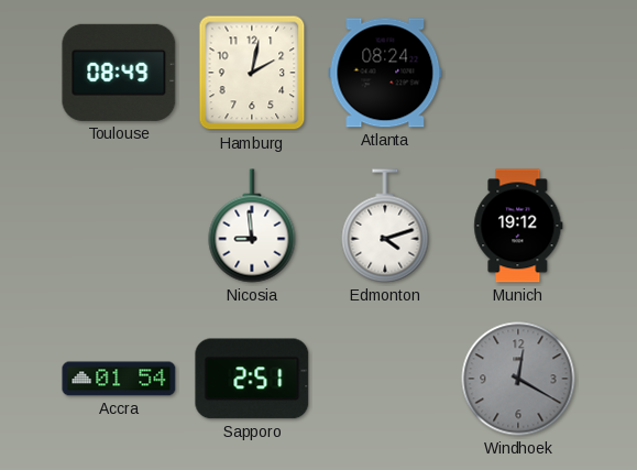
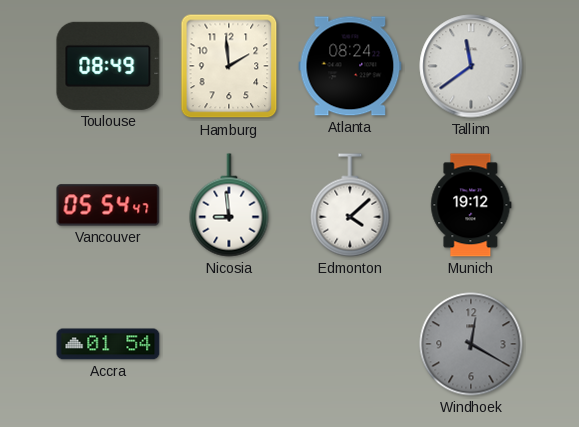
Hamburg: 2:02 -> 1:59
Tallinn: none -> 11:39
Vancouver: none -> 05:54
Edmonton: 4:12 -> 4:08
Sapporo: 2:51 -> none
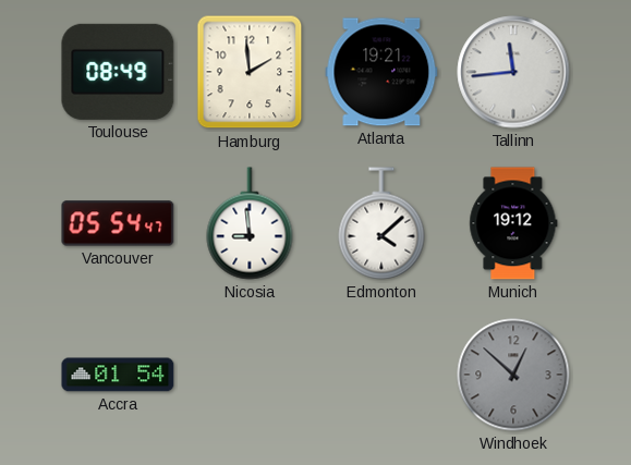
Atlanta: 08:24 -> 19:21
Tallinn: 11:39 -> 11:44
Windhoek: 12:20 -> 12:52
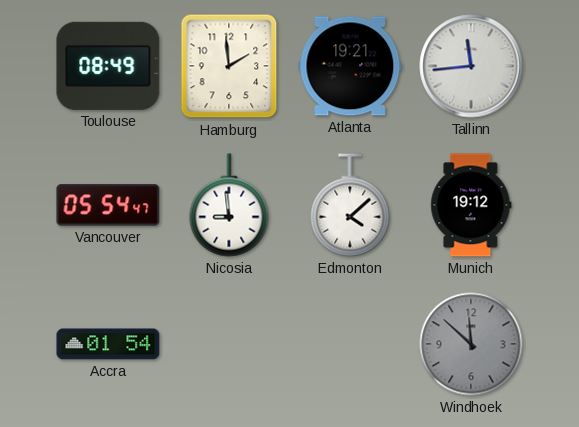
Windhoek: 12:52 -> 11:52
